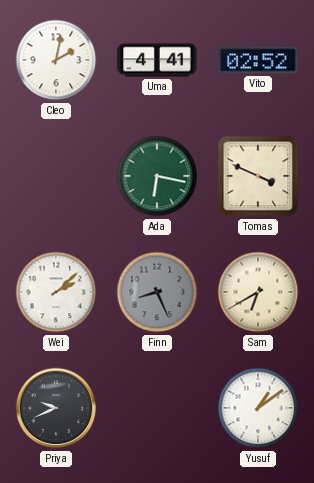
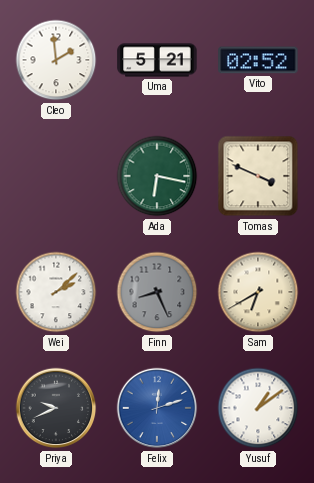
Cleo: 2:02 -> 1:59
Uma: 4:41 -> 5:21
Felix: none -> 12:12
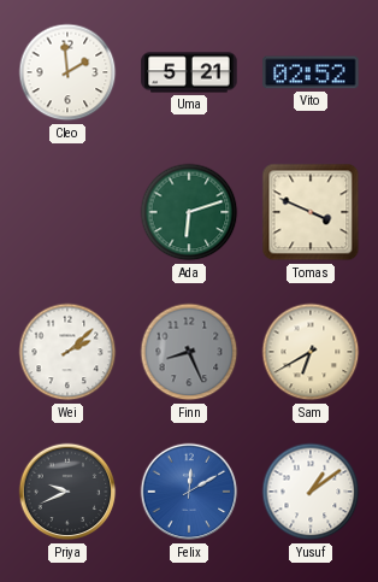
Ada: 6:17 -> 6:12
Felix: 12:12 -> 12:10
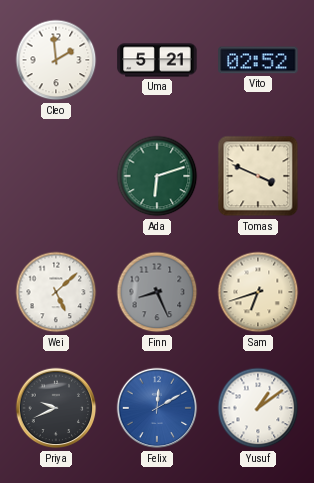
Wei: 2:08 -> 5:08
Sam: 6:40 -> 6:42
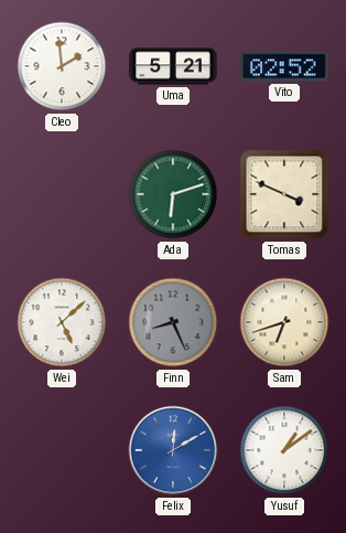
Priya: 9:41 -> none
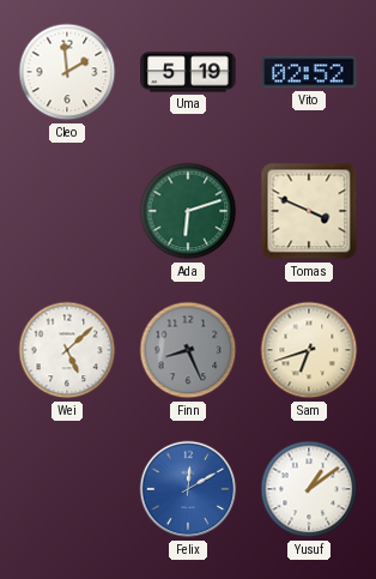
Uma: 5:21 -> 5:19
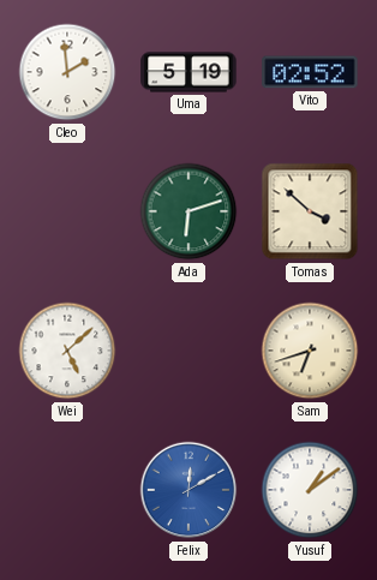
Tomas: 3:49 -> 3:52
Finn: 8:26 -> none
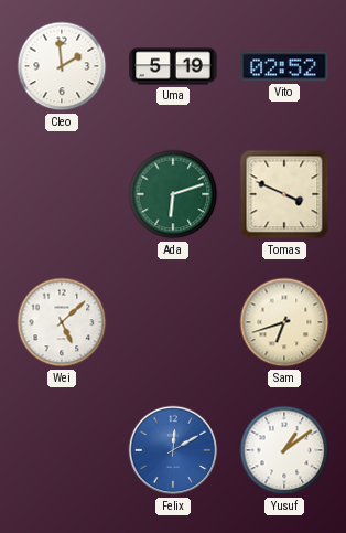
Tomas: 3:52 -> 3:49
